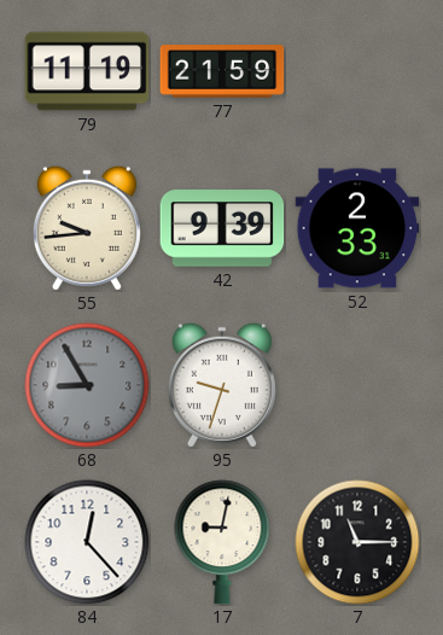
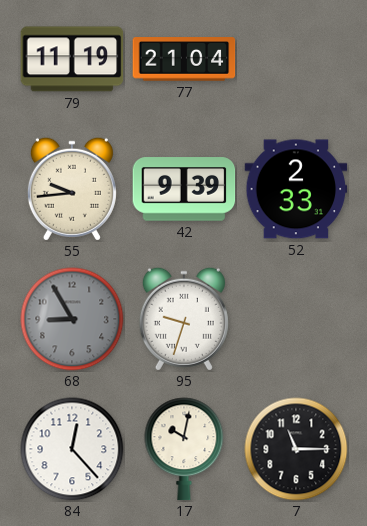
77: 21:59 -> 21:04
17: 9:02 -> 10:02
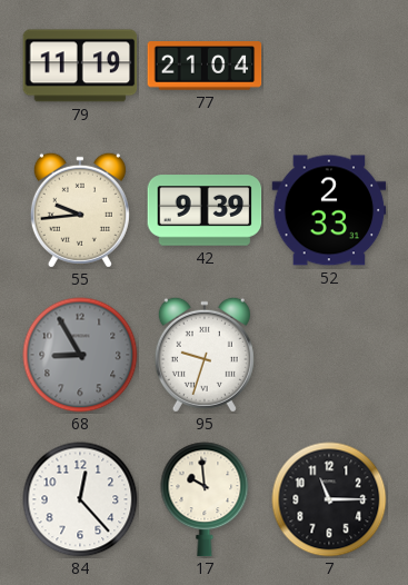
17: 10:02 -> 9:59
